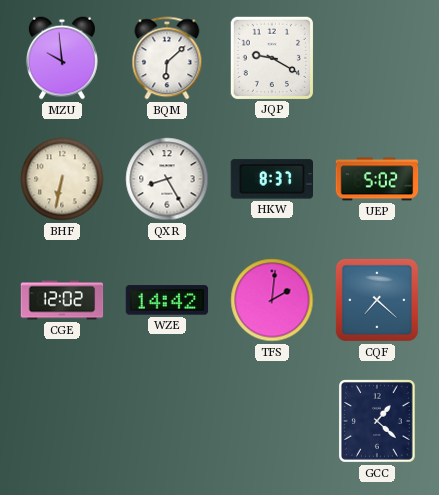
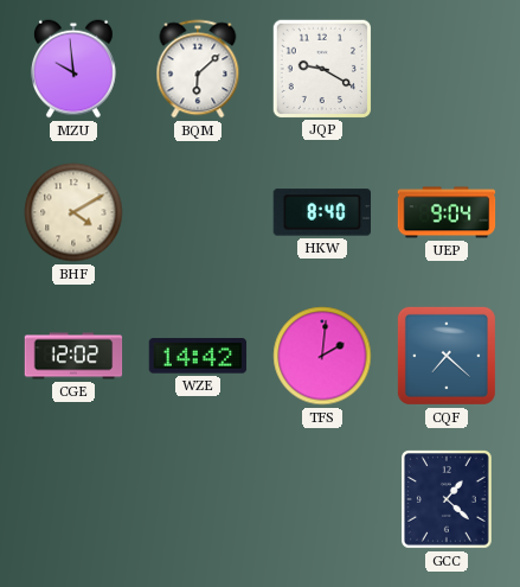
BHF: 6:32 -> 4:10
QXR: 8:25 -> none
HKW: 8:37 -> 8:40
UEP: 5:02 -> 9:04
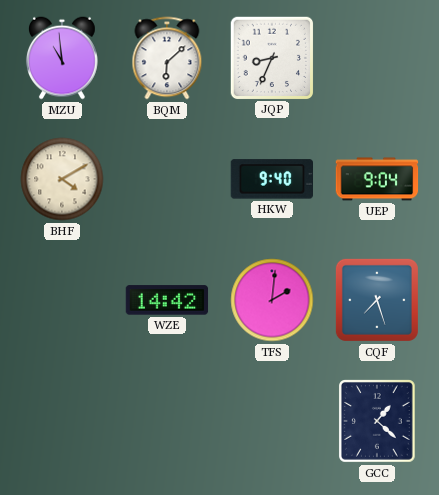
MZU: 9:59 -> 10:59
JQP: 9:20 -> 8:34
HKW: 8:40 -> 9:40
CGE: 12:02 -> none
CQF: 7:22 -> 7:27
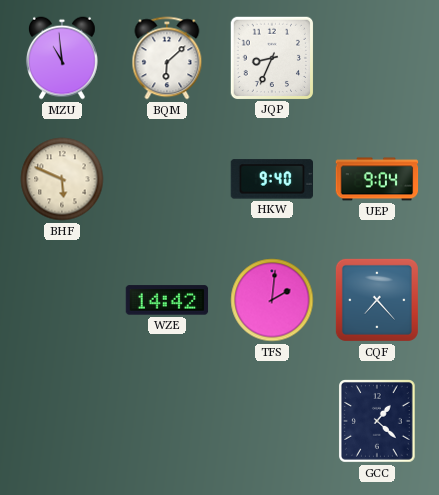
BHF: 4:10 -> 5:49
CQF: 7:27 -> 7:23
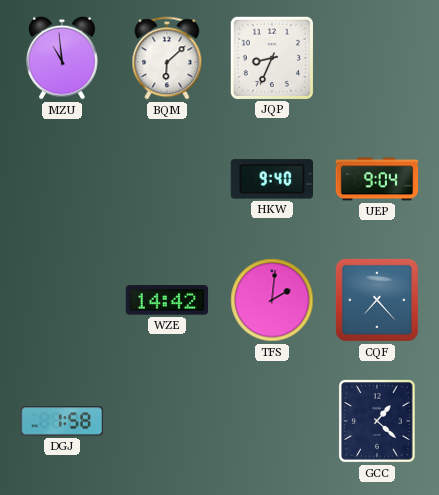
BHF: 5:49 -> none
DGJ: none -> 1:58
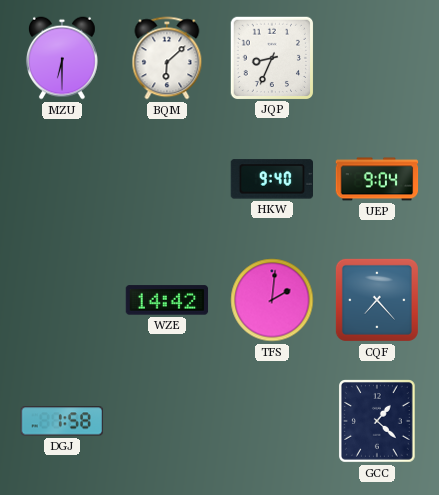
MZU: 10:59 -> 6:30
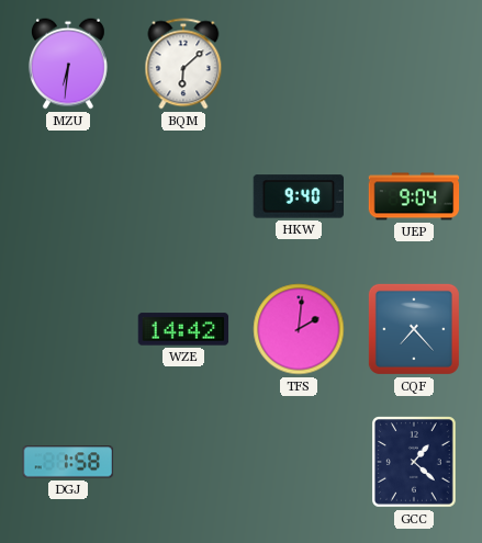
MZU: 6:30 -> 6:31
JQP: 8:34 -> none
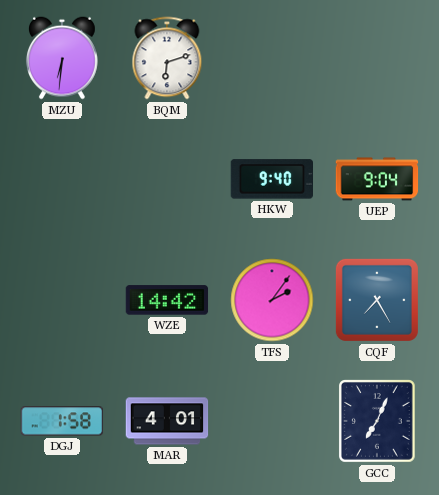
BQM: 6:08 -> 6:12
TFS: 2:01 -> 2:06
CQF: 7:23 -> 7:25
MAR: none -> 4:01
GCC: 1:22 -> 7:04
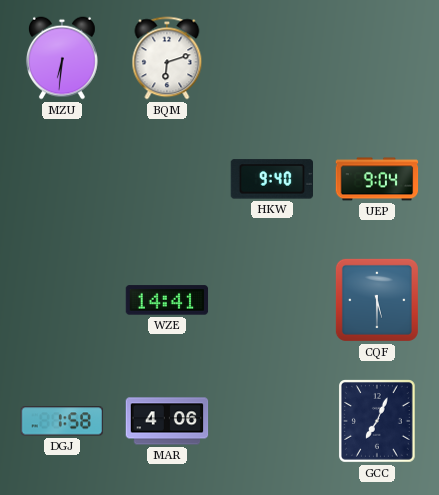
WZE: 14:42 -> 14:41
TFS: 2:06 -> none
CQF: 7:25 -> 5:30
MAR: 4:01 -> 4:06
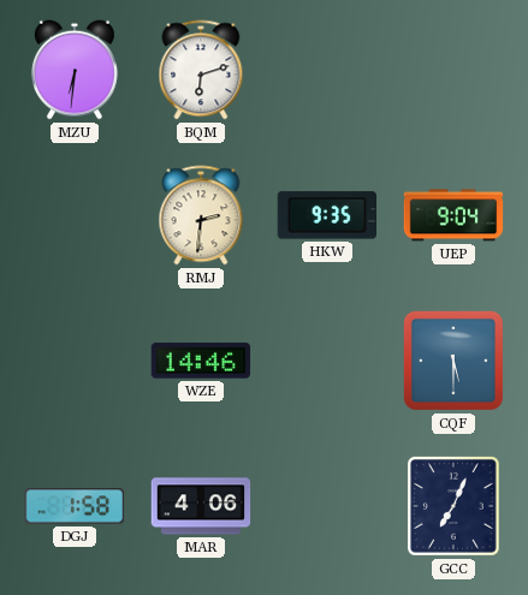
RMJ: none -> 2:31
HKW: 9:40 -> 9:35
WZE: 14:41 -> 14:46
